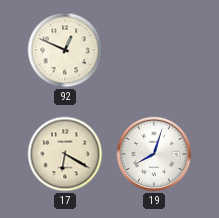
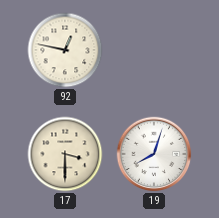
92: 12:49 -> 12:47
17: 6:20 -> 3:30
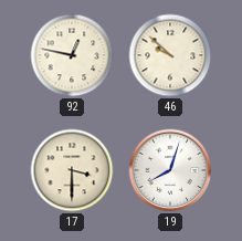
46: none -> 9:52
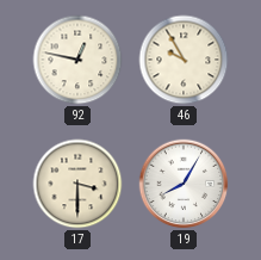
46: 9:52 -> 9:55
19: 8:03 -> 8:05
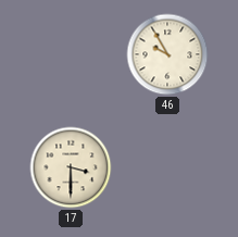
92: 12:47 -> none
19: 8:05 -> none
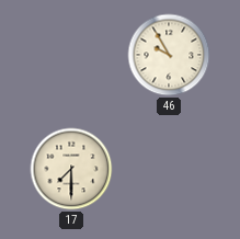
17: 3:30 -> 7:30
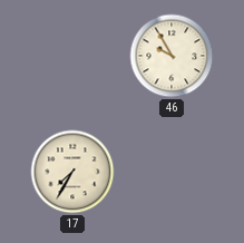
17: 7:30 -> 7:35
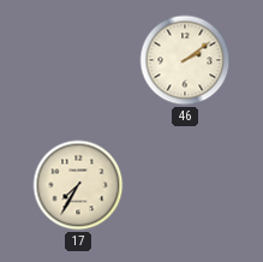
46: 9:55 -> 2:09
